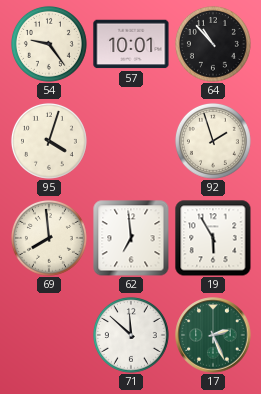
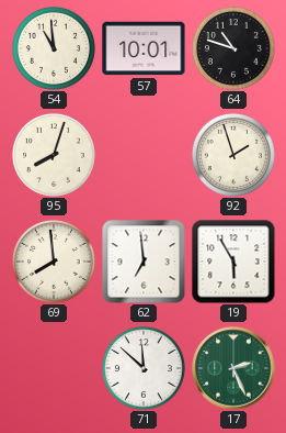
54: 9:24 -> 10:59
64: 10:53 -> 10:48
95: 4:03 -> 8:03
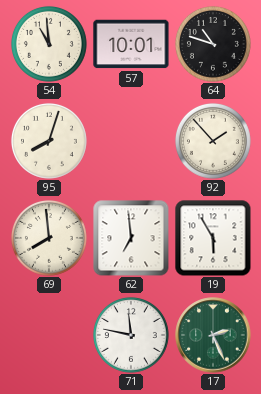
92: 1:57 -> 1:53
71: 11:52 -> 11:47
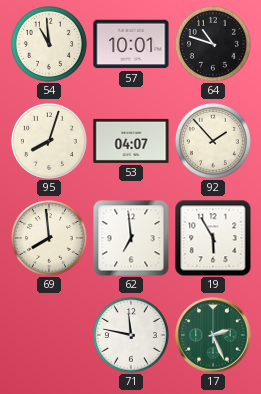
53: none -> 04:07
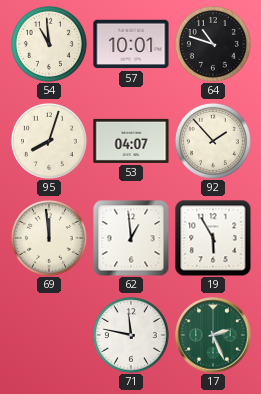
69: 7:59 -> 11:59
62: 6:59 -> 12:59
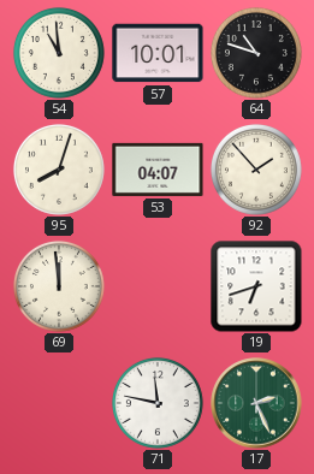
62: 12:59 -> none
19: 5:55 -> 6:42
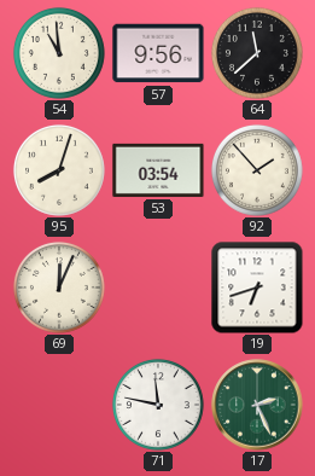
57: 10:01 -> 9:56
64: 10:48 -> 11:38
53: 04:07 -> 03:54
69: 11:59 -> 12:04
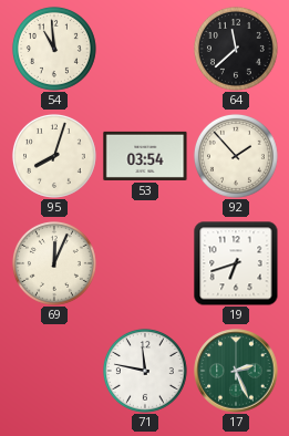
57: 9:56 -> none
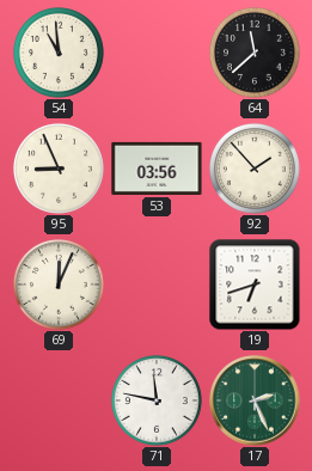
95: 8:03 -> 8:56
53: 03:54 -> 03:56
